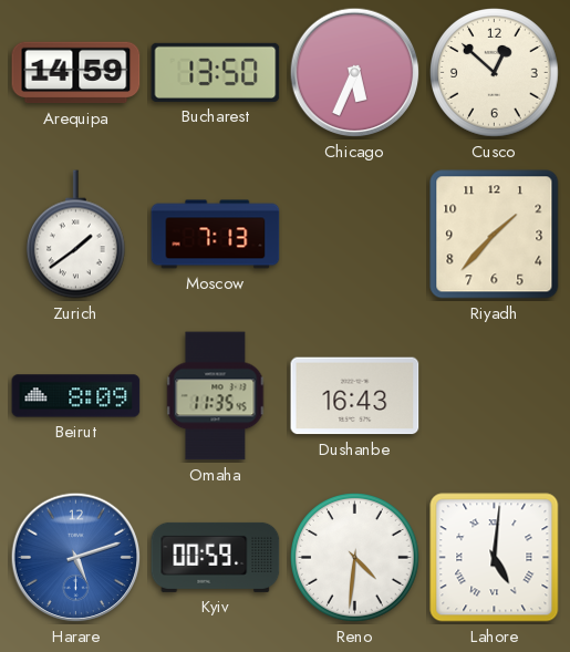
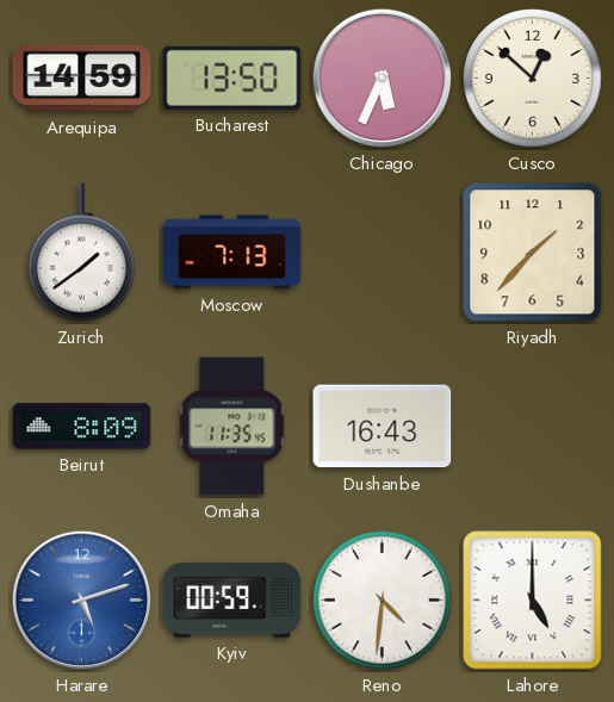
Lahore: 5:01 -> 5:00
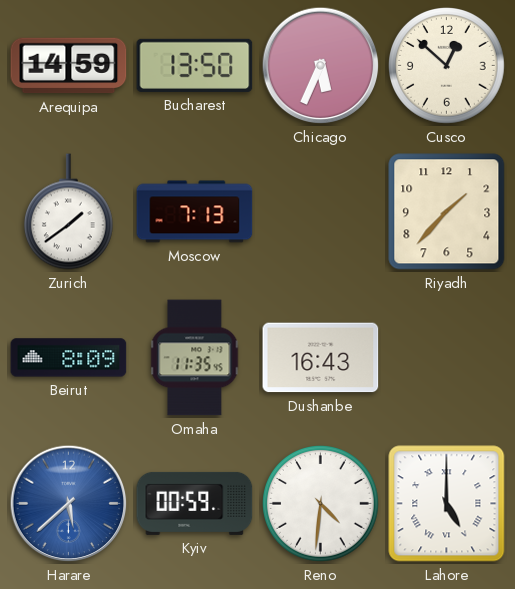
Harare: 5:12 -> 5:38
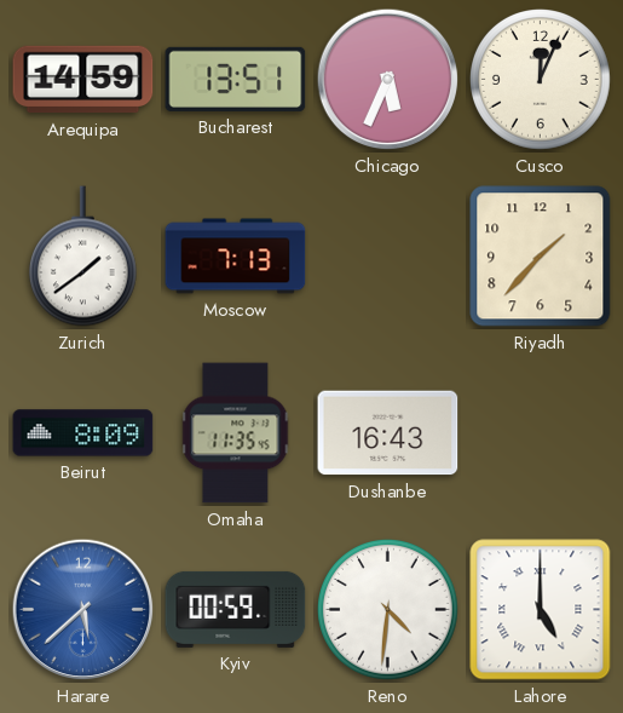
Bucharest: 13:50 -> 13:51
Cusco: 12:52 -> 12:04
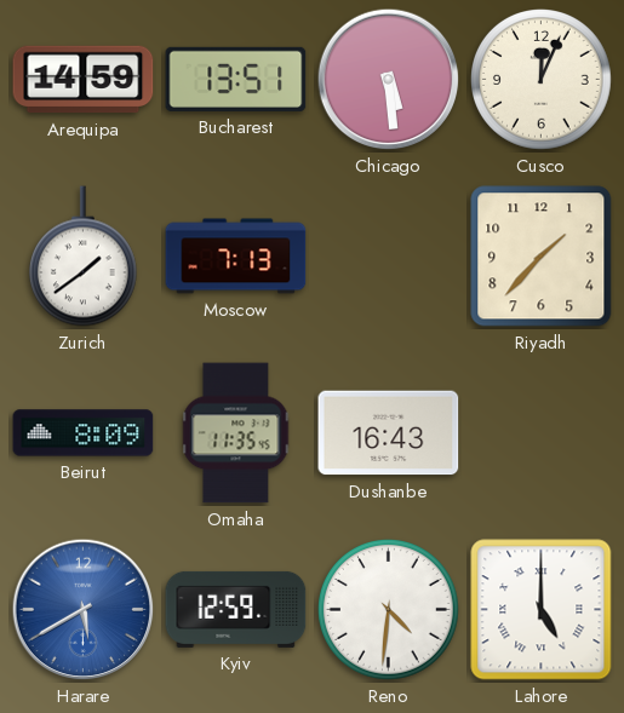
Chicago: 5:34 -> 5:29
Harare: 5:38 -> 5:40
Kyiv: 00:59 -> 12:59
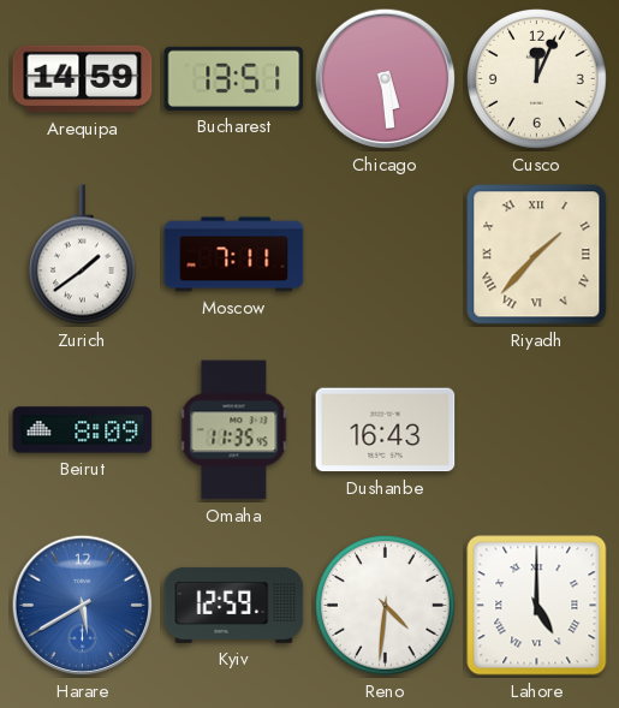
Moscow: 7:13 -> 7:11
Riyadh numerals: Arabic -> Roman
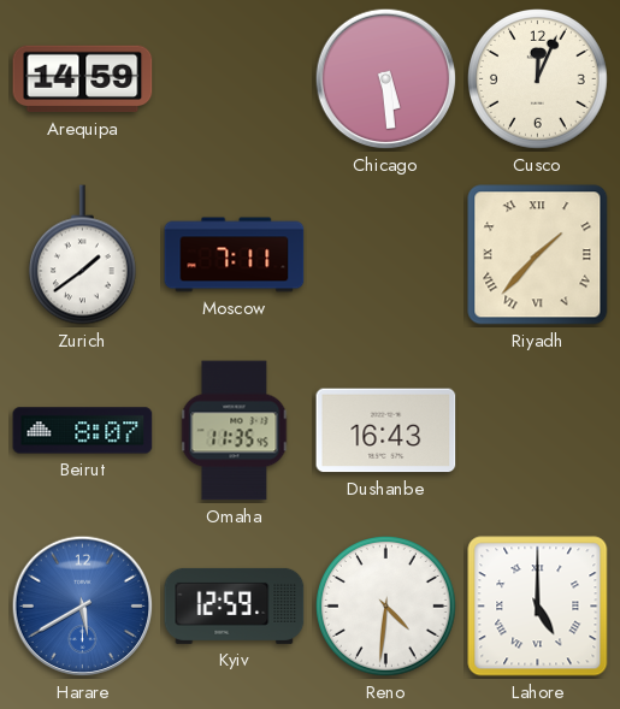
Bucharest: 13:51 -> none
Beirut: 8:09 -> 8:07
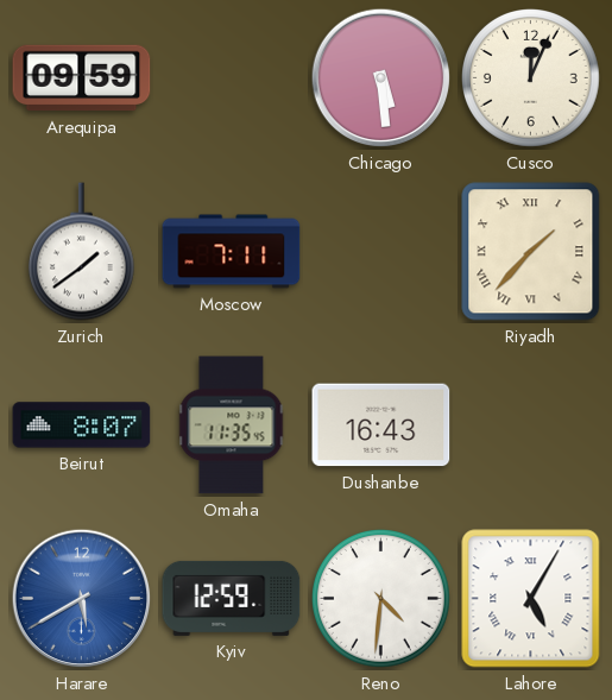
Arequipa: 14:59 -> 09:59
Lahore: 5:00 -> 5:05
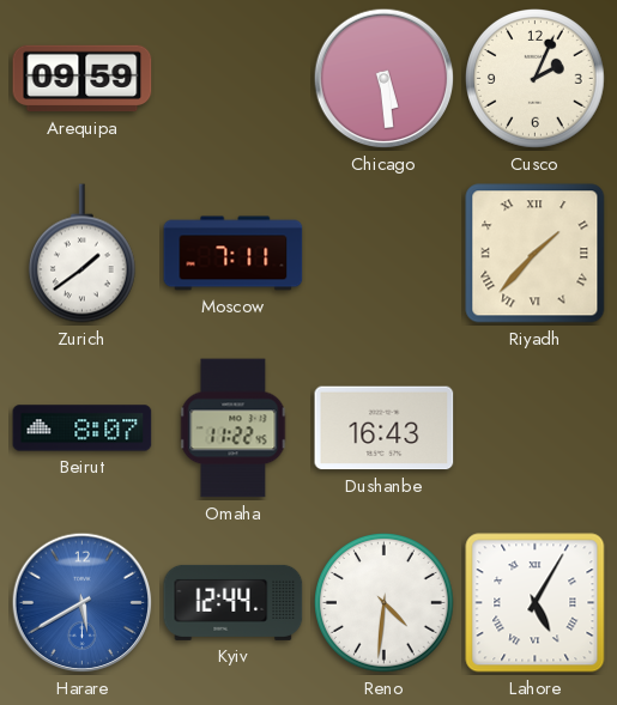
Cusco: 12:04 -> 2:04
Omaha: 11:35 -> 11:22
Kyiv: 12:59 -> 12:44
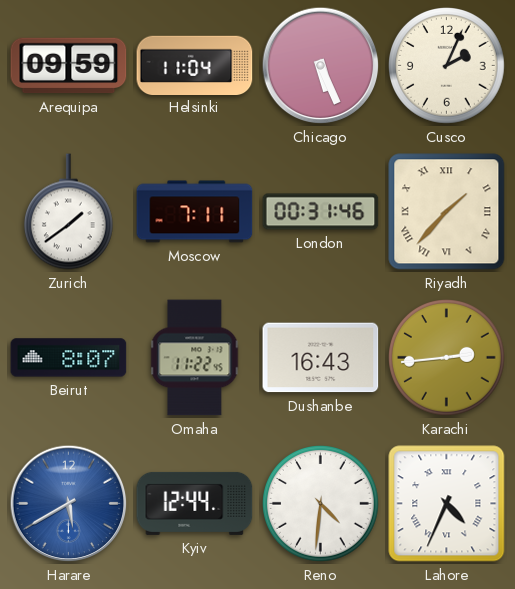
Helsinki: none -> 11:04
Chicago: 5:29 -> 5:26
London: none -> 00:31
Karachi: none -> 2:44
Lahore: 5:05 -> 4:34
